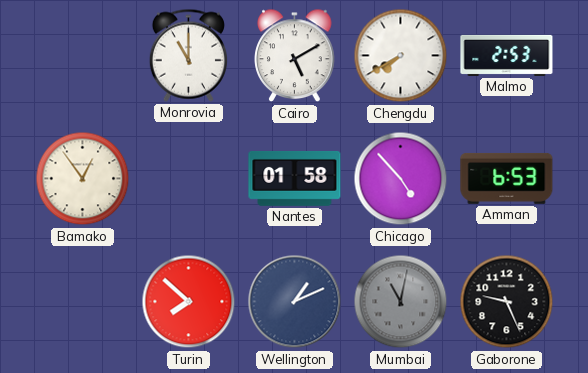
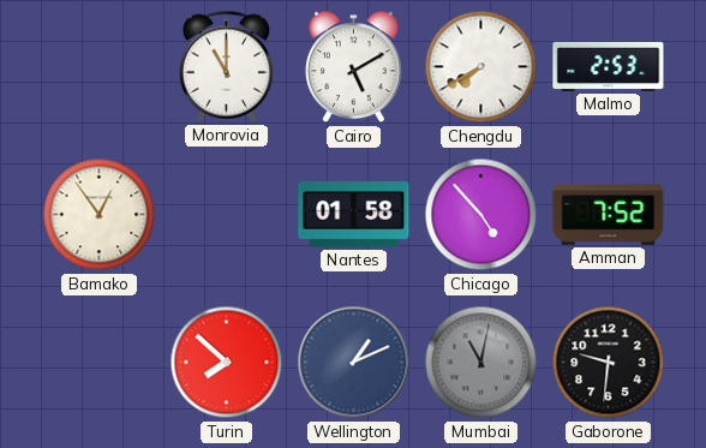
Amman: 6:53 -> 7:52
Gaborone: 9:26 -> 9:31
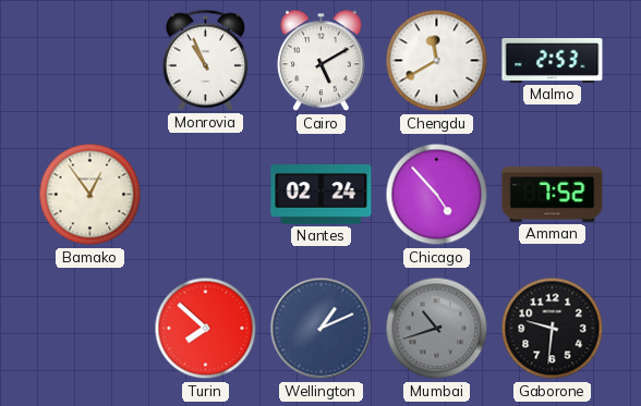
Monrovia: 11:00 -> 10:56
Chengdu: 7:40 -> 11:40
Nantes: 01:58 -> 02:24
Mumbai: 11:02 -> 10:42
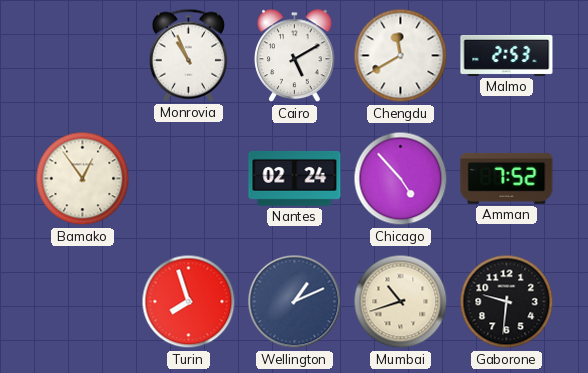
Turin: 7:52 -> 7:57
Mumbai dial: grey -> cream
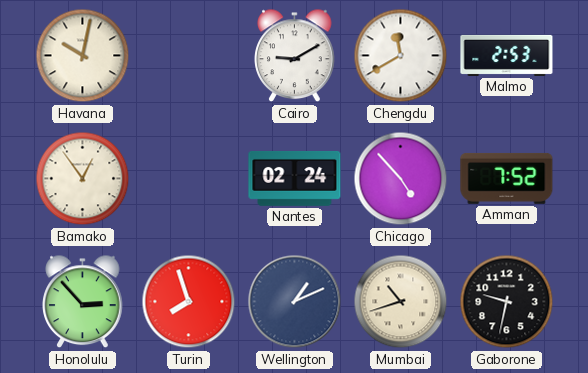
Havana: none -> 10:02
Monrovia: 10:56 -> none
Cairo: 5:10 -> 9:10
Honolulu: none -> 2:53
Gaborone: 9:31 -> 9:32
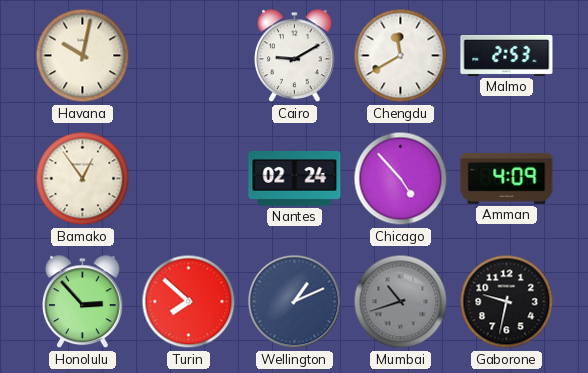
Amman: 7:52 -> 4:09
Turin: 7:57 -> 7:52
Mumbai dial: cream -> grey
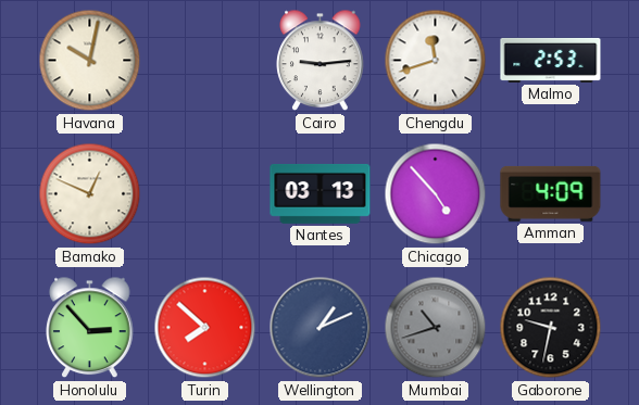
Cairo: 9:10 -> 9:14
Chengdu: 11:40 -> 11:42
Bamako: 12:54 -> 12:49
Nantes: 02:24 -> 03:13
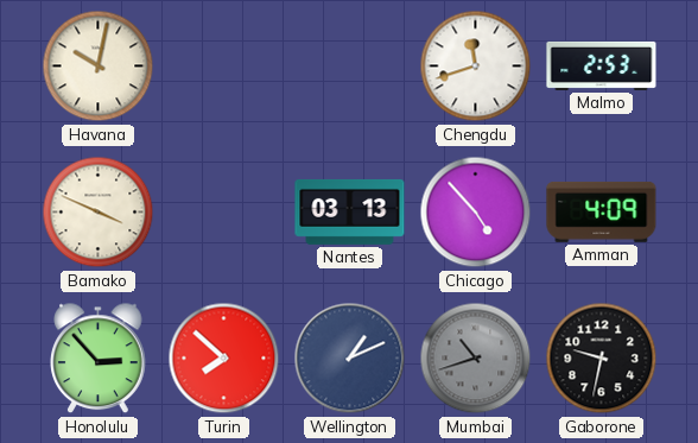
Cairo: 9:14 -> none
Bamako: 12:49 -> 3:49
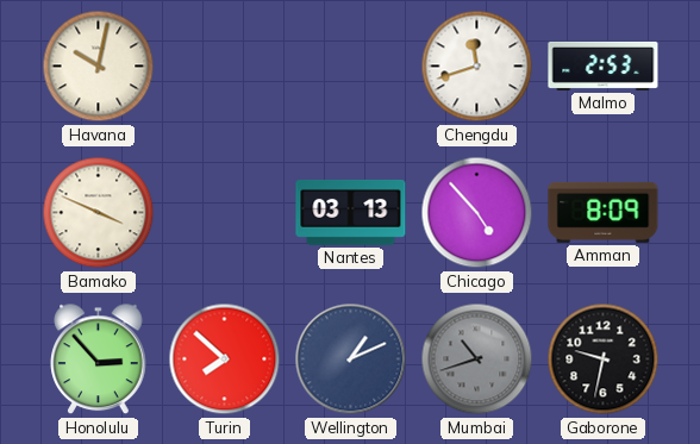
Amman: 4:09 -> 8:09
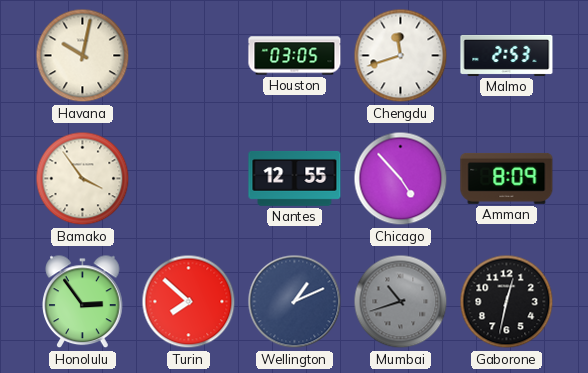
Houston: none -> 03:05
Bamako: 3:49 -> 3:54
Nantes: 03:13 -> 12:55
Honolulu: 2:53 -> 2:54
Gaborone: 9:32 -> 12:32
